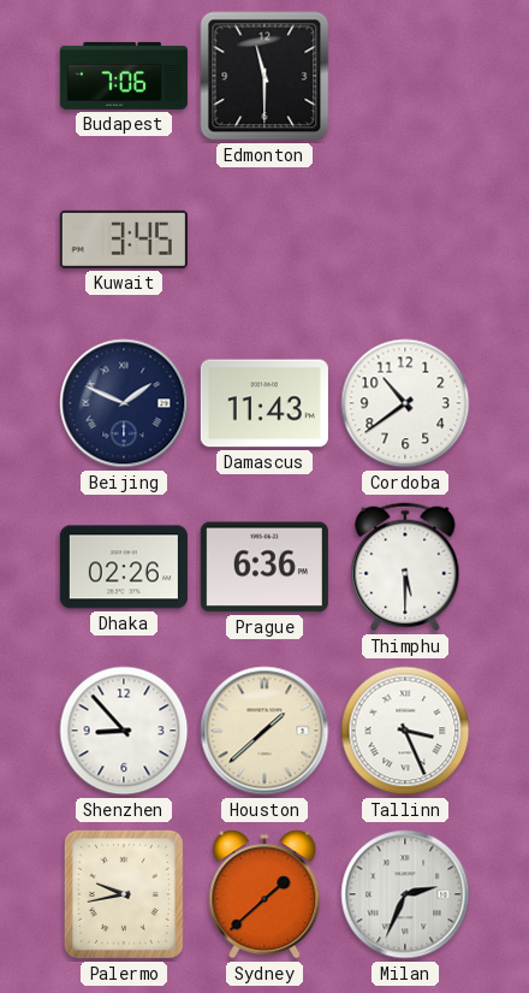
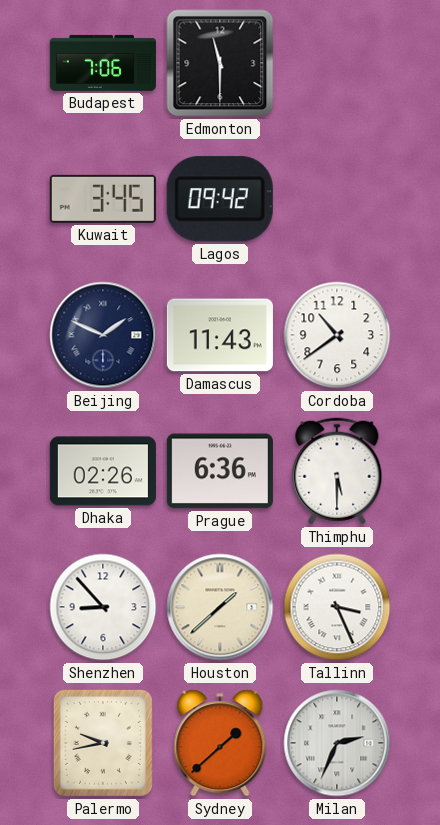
Lagos: none -> 09:42
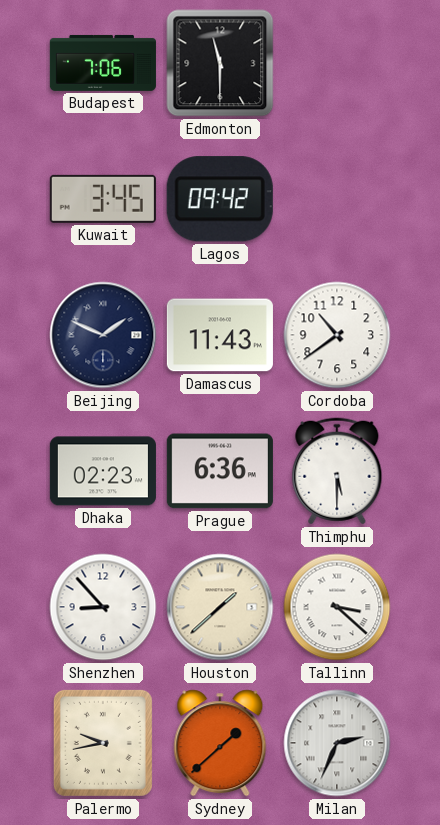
Dhaka: 02:26 -> 02:23
Tallinn: 3:26 -> 3:22
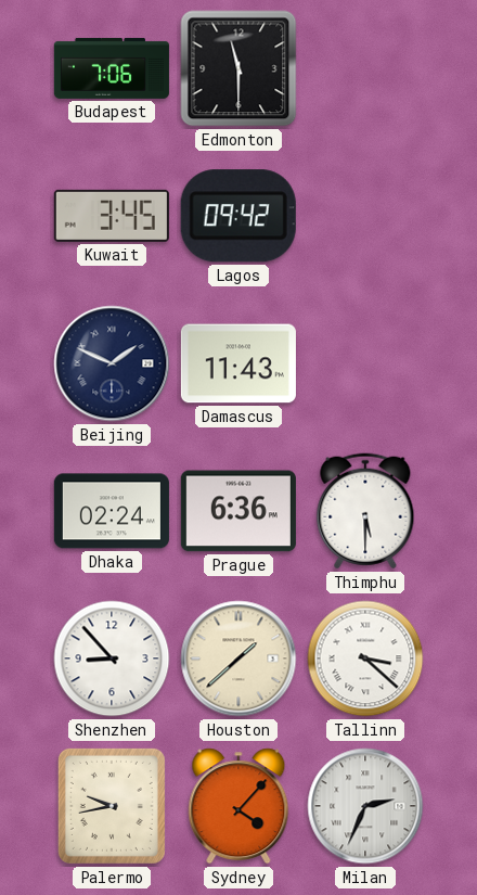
Cordoba: 10:39 -> none
Dhaka: 02:23 -> 02:24
Sydney: 1:38 -> 4:07
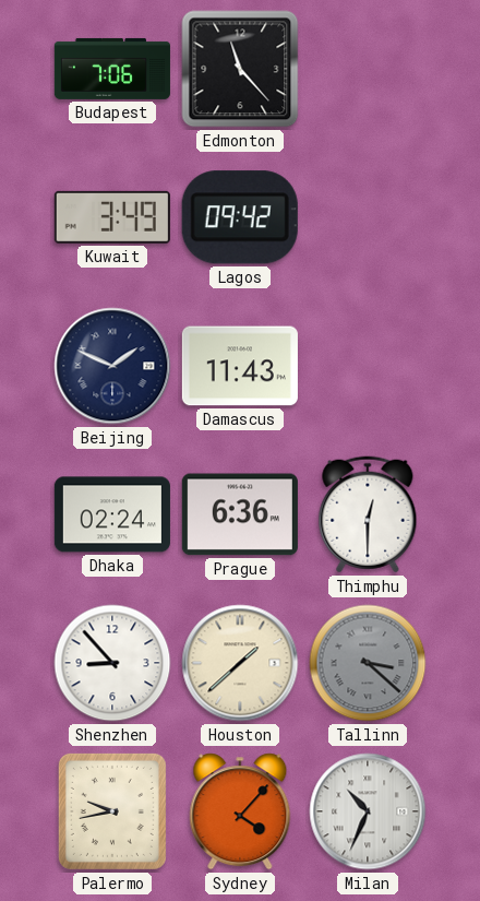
Edmonton: 11:30 -> 11:23
Kuwait: 3:45 -> 3:49
Thimphu: 5:30 -> 12:30
Tallinn dial: white -> grey
Milan: 2:34 -> 10:34
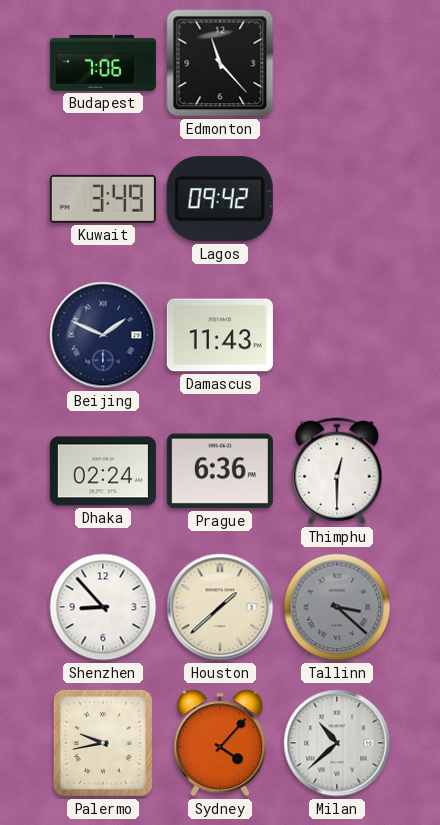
Milan: 10:34 -> 10:38
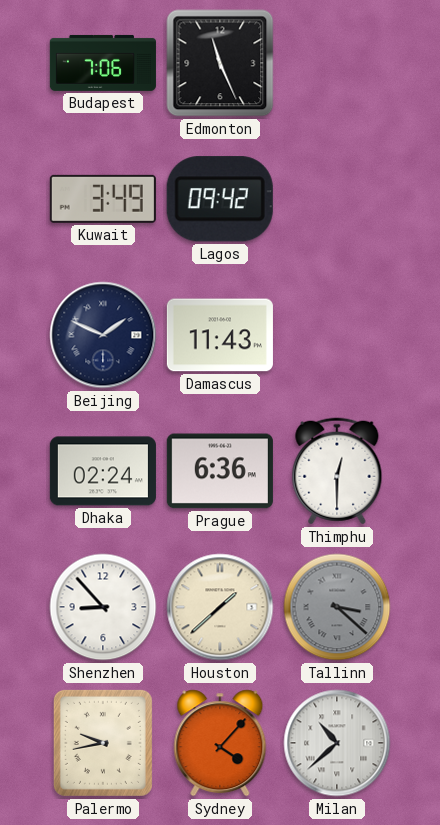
Edmonton: 11:23 -> 11:26
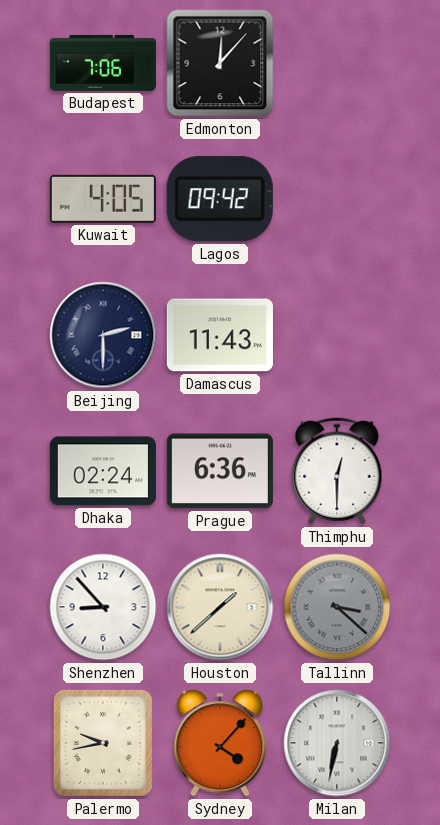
Edmonton: 11:26 -> 12:07
Kuwait: 3:49 -> 4:05
Beijing: 1:49 -> 2:30
Milan: 10:38 -> 6:32
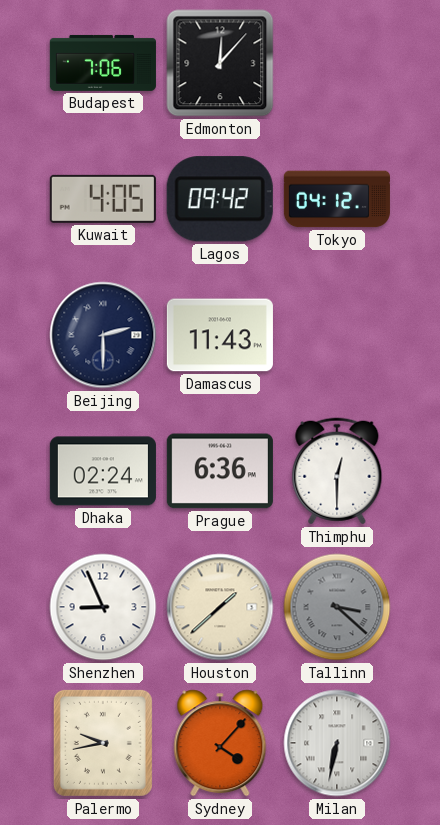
Tokyo: none -> 04:12
Shenzhen: 8:53 -> 8:56
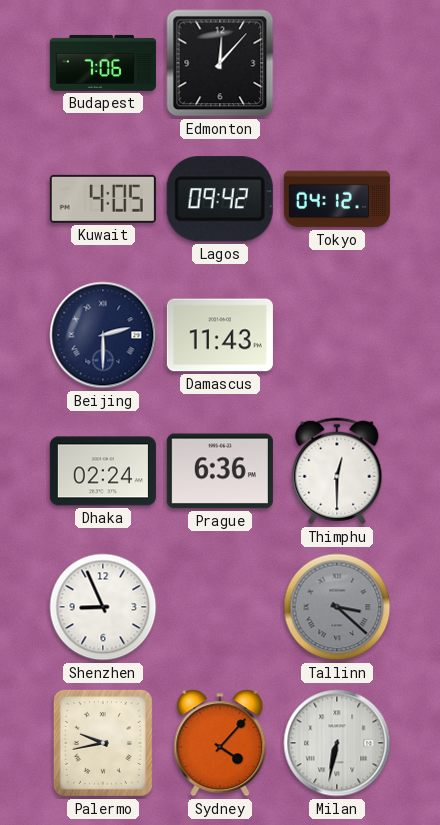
Houston: 1:38 -> none
